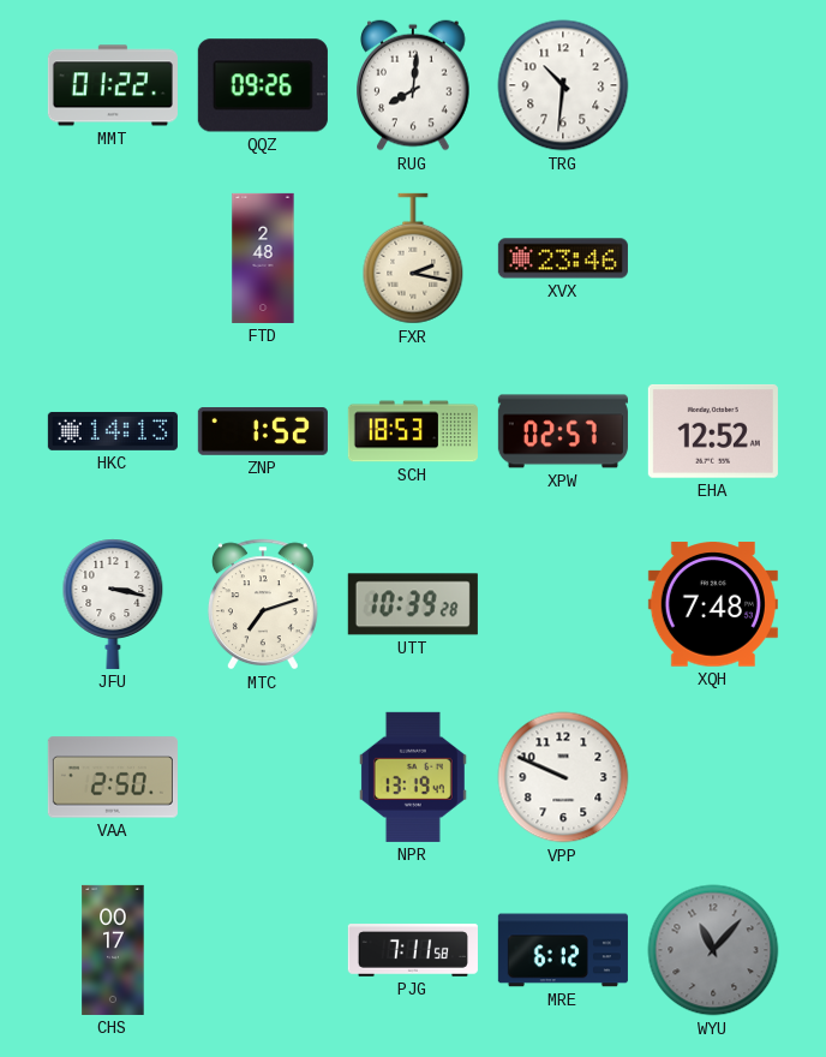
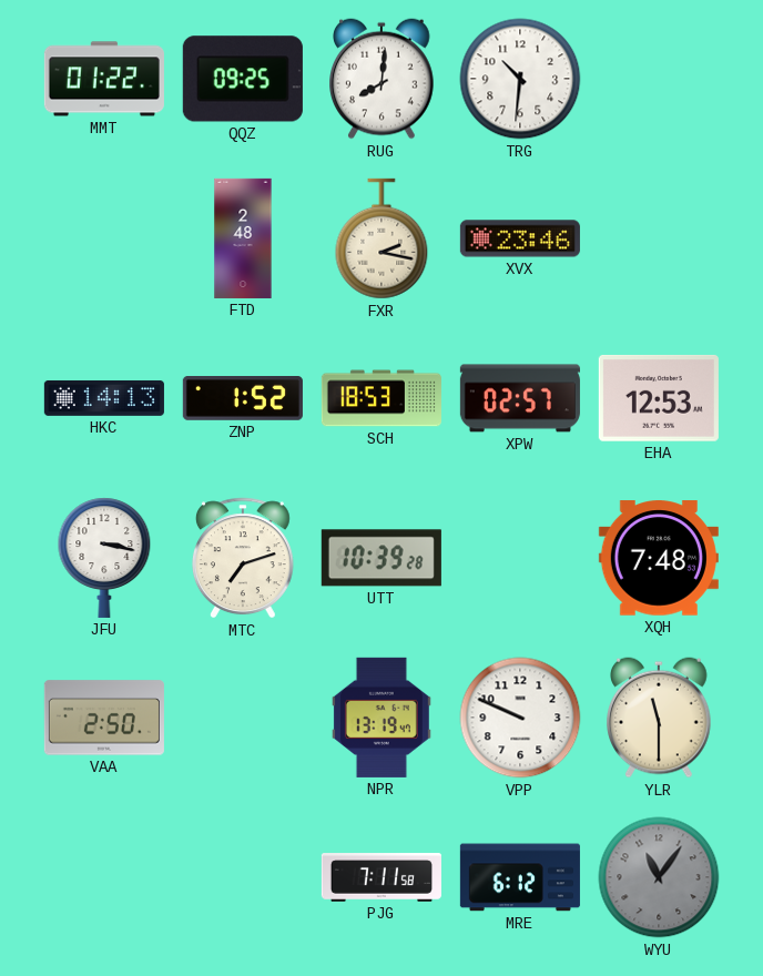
QQZ: 09:26 -> 09:25
EHA: 12:52 -> 12:53
YLR: none -> 11:30
CHS: 00:17 -> none
WYU: 11:07 -> 11:06
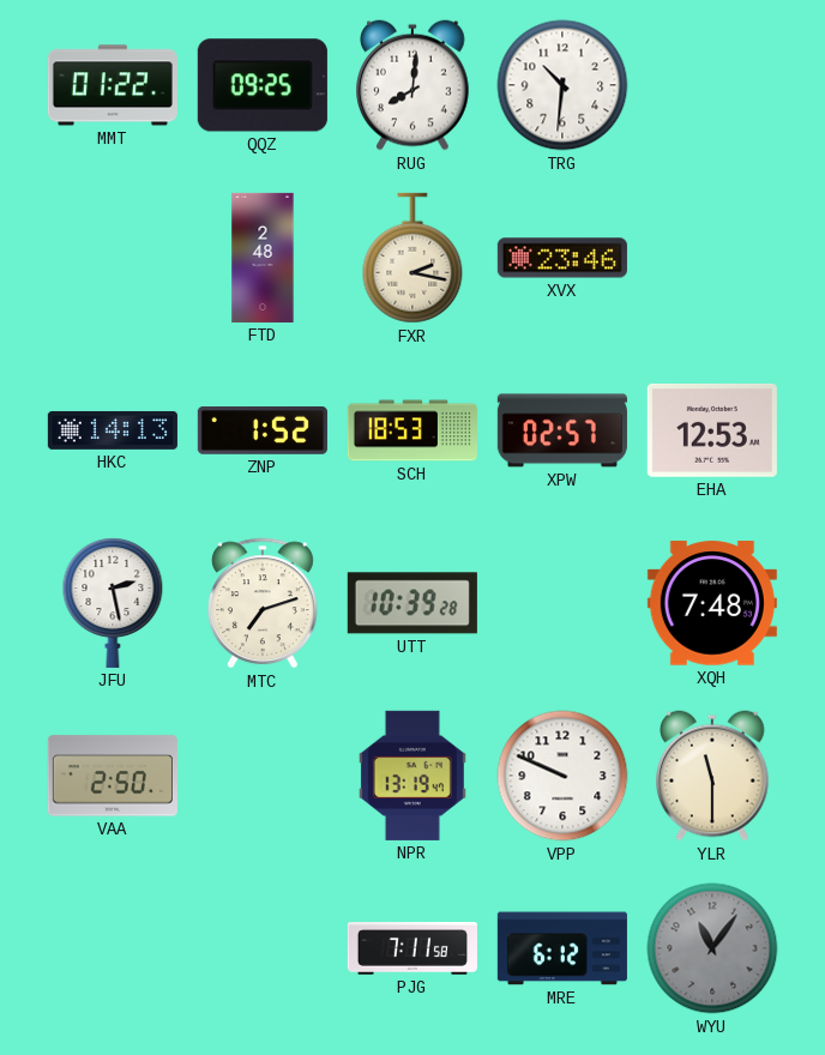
JFU: 3:17 -> 2:28
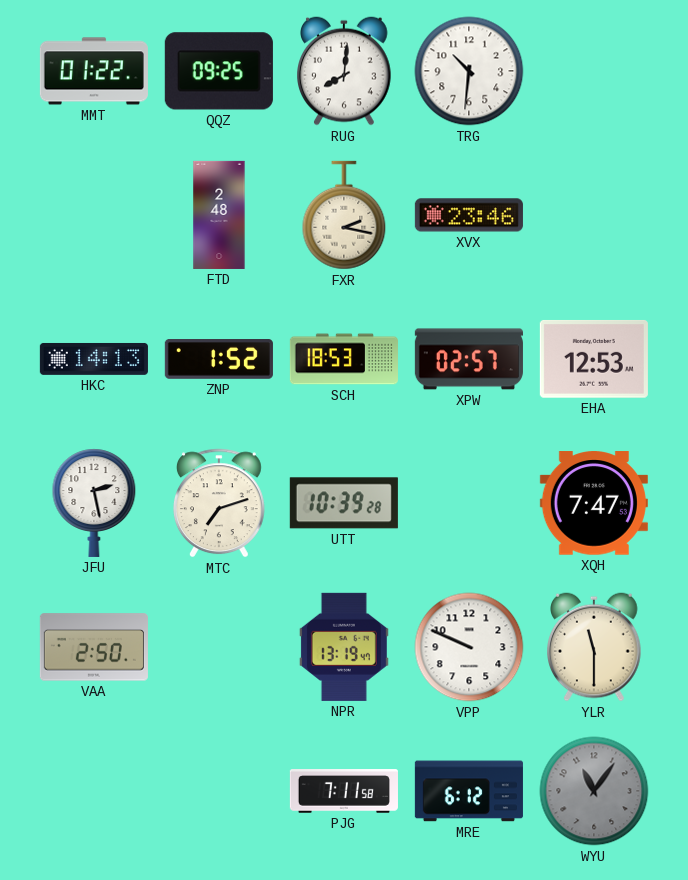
XQH: 7:48 -> 7:47
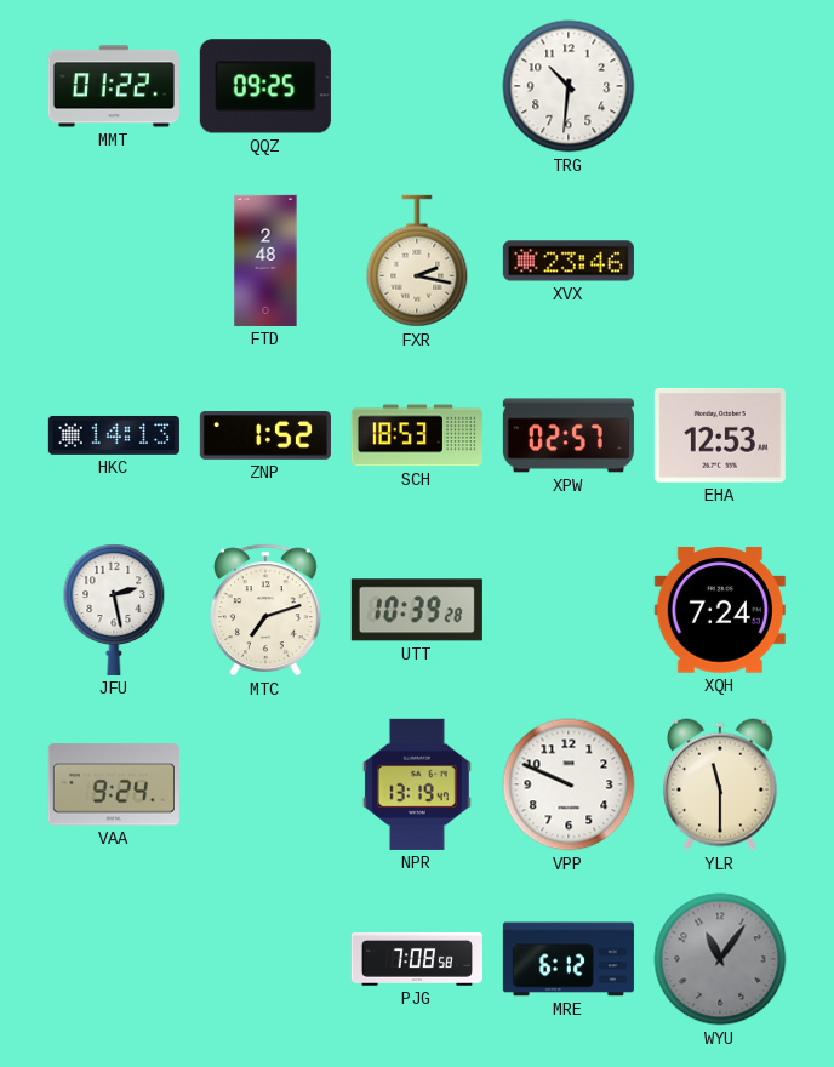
RUG: 8:01 -> none
XQH: 7:47 -> 7:24
VAA: 2:50 -> 9:24
PJG: 7:11 -> 7:08
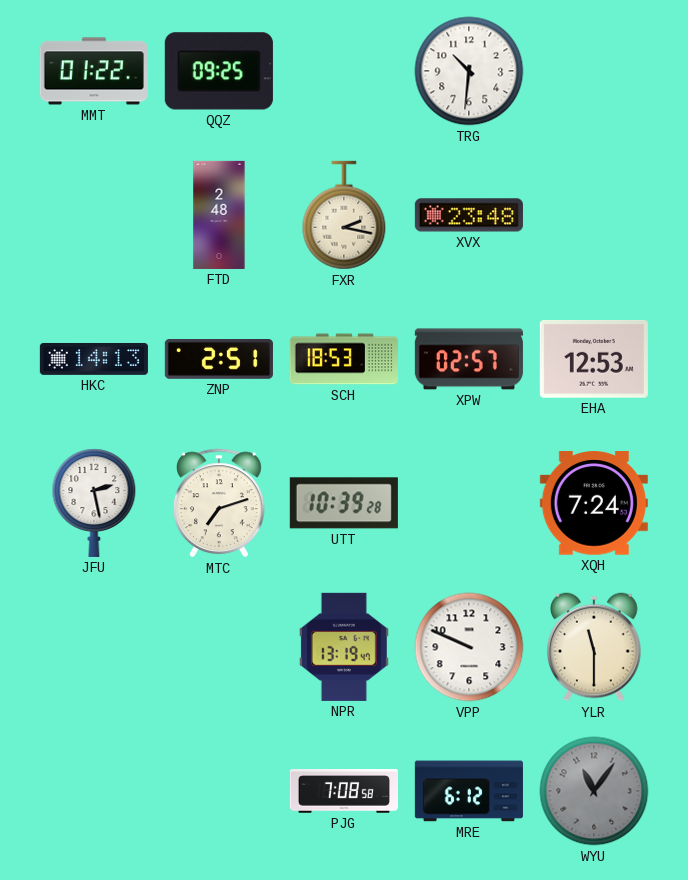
XVX: 23:46 -> 23:48
ZNP: 1:52 -> 2:51
VAA: 9:24 -> none
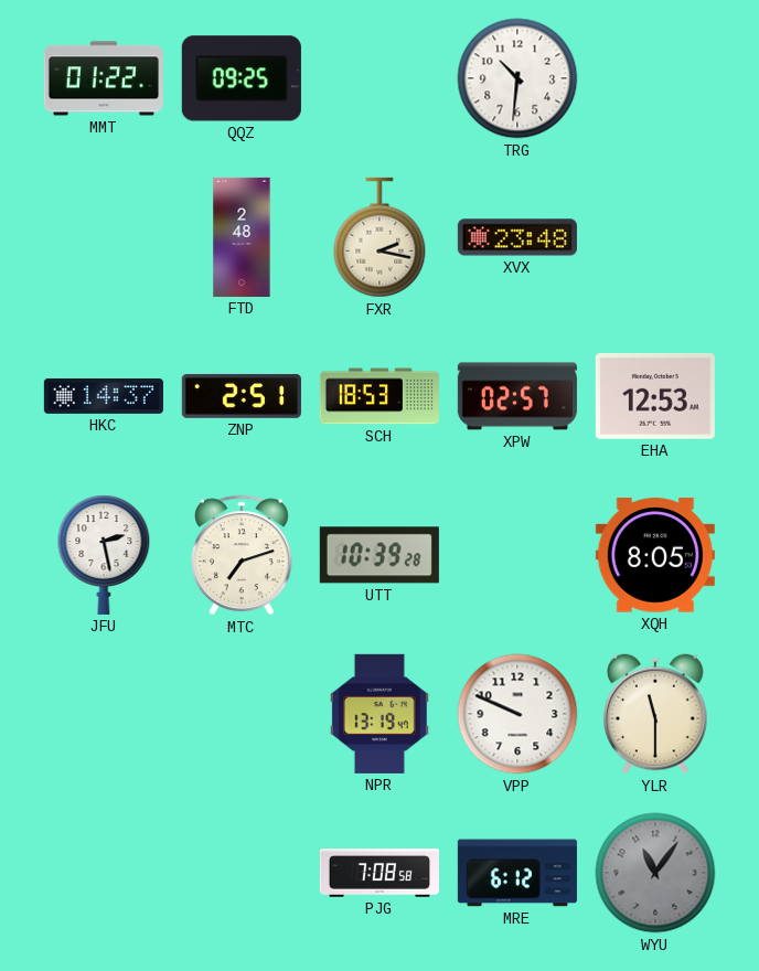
HKC: 14:13 -> 14:37
XQH: 7:24 -> 8:05
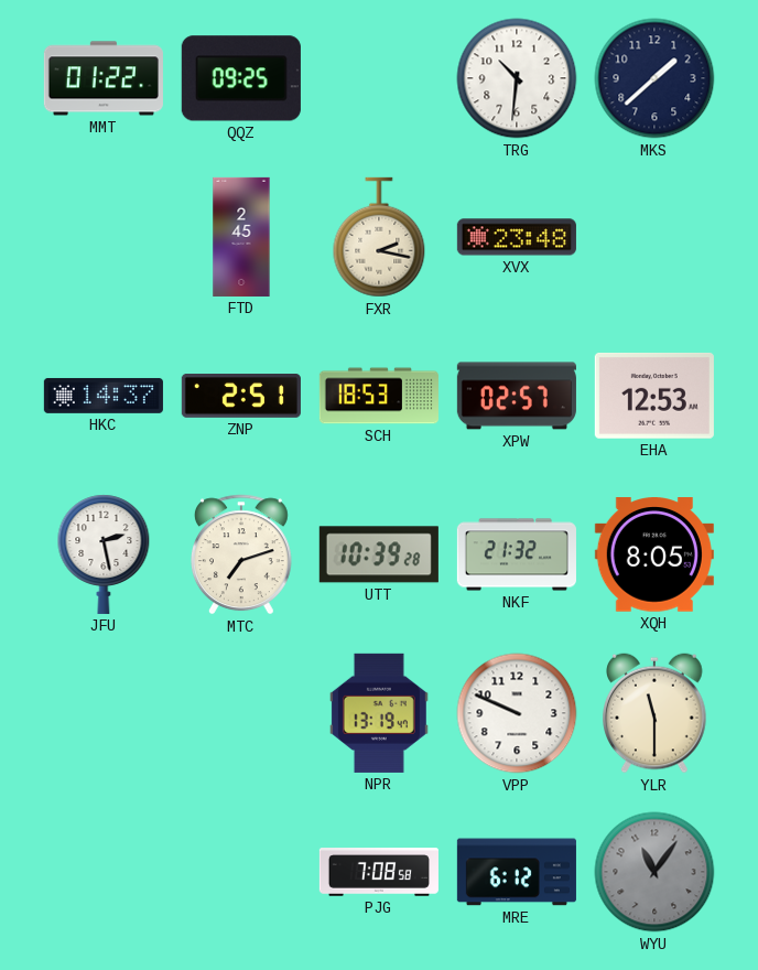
MKS: none -> 1:38
FTD: 2:48 -> 2:45
NKF: none -> 21:32
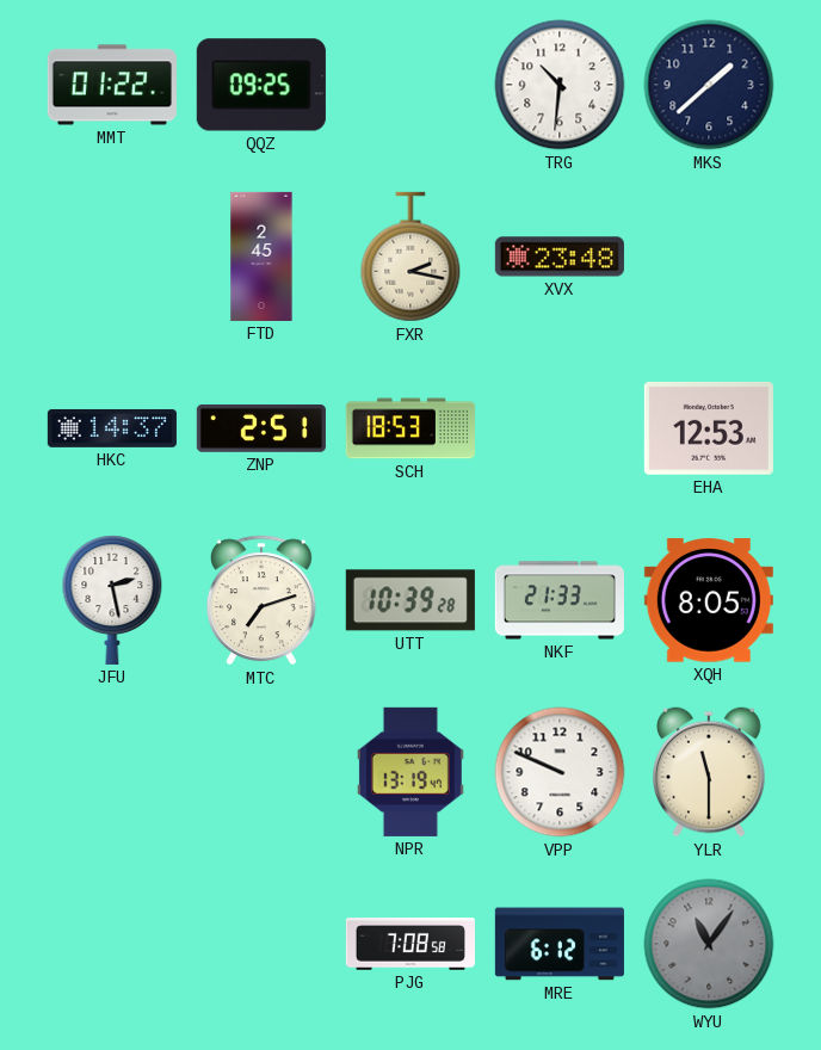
XPW: 02:57 -> none
NKF: 21:32 -> 21:33
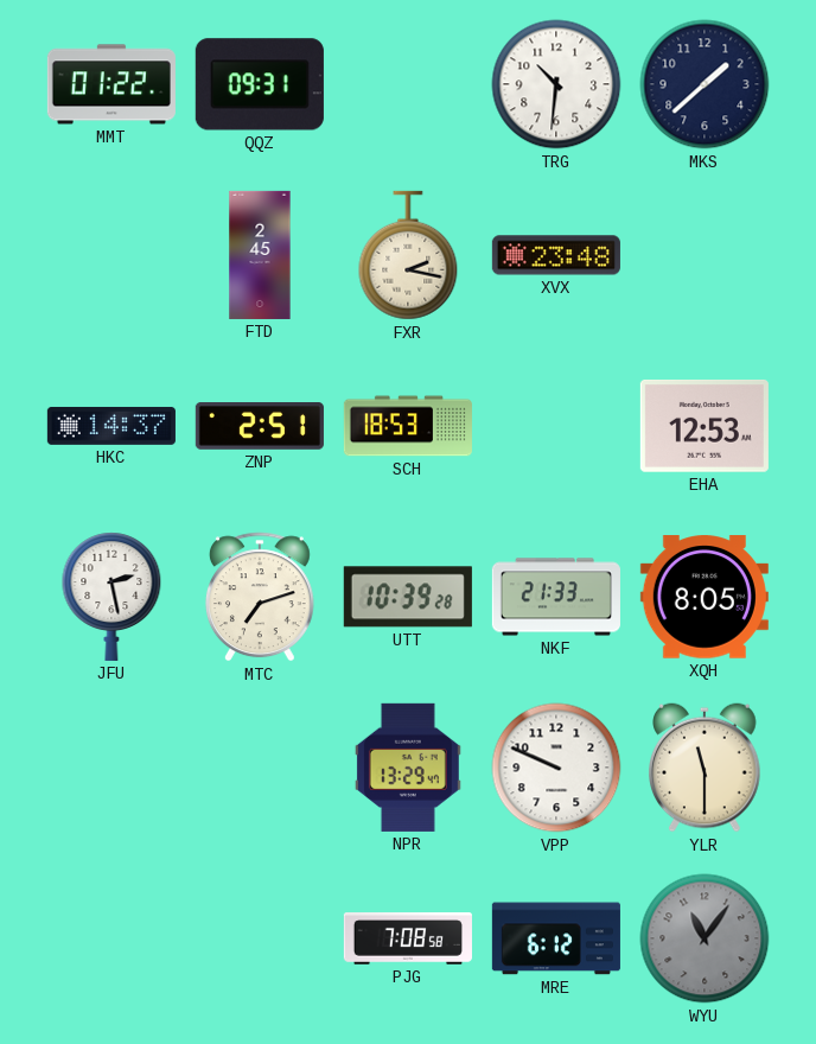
QQZ: 09:25 -> 09:31
NPR: 13:19 -> 13:29
